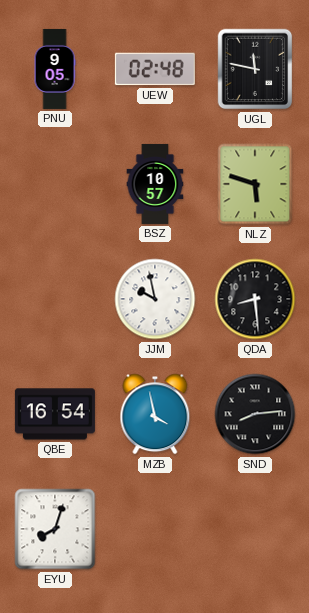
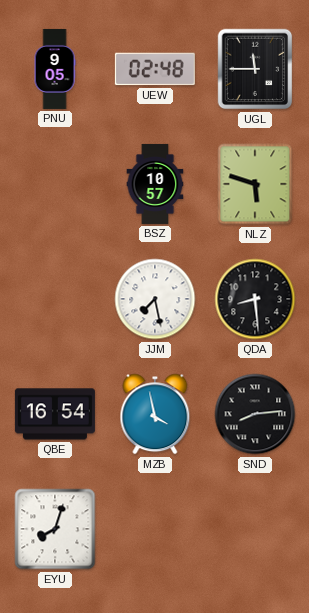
UGL: 11:47 -> 11:45
JJM: 9:58 -> 7:28
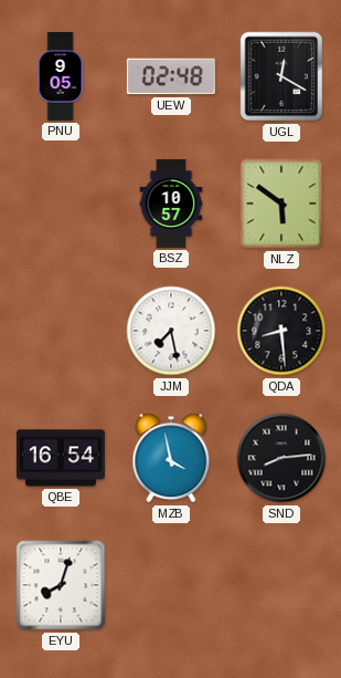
UGL: 11:45 -> 12:20
NLZ: 5:48 -> 5:51
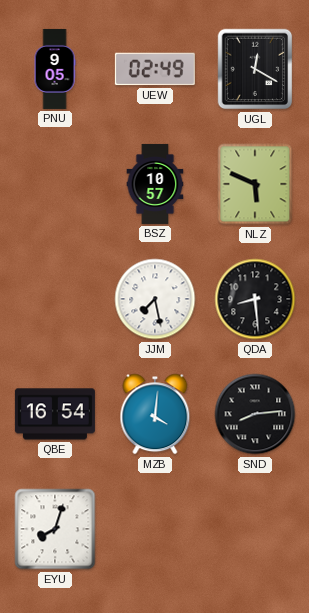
UEW: 02:48 -> 02:49
NLZ: 5:51 -> 5:49
MZB: 3:58 -> 4:01
